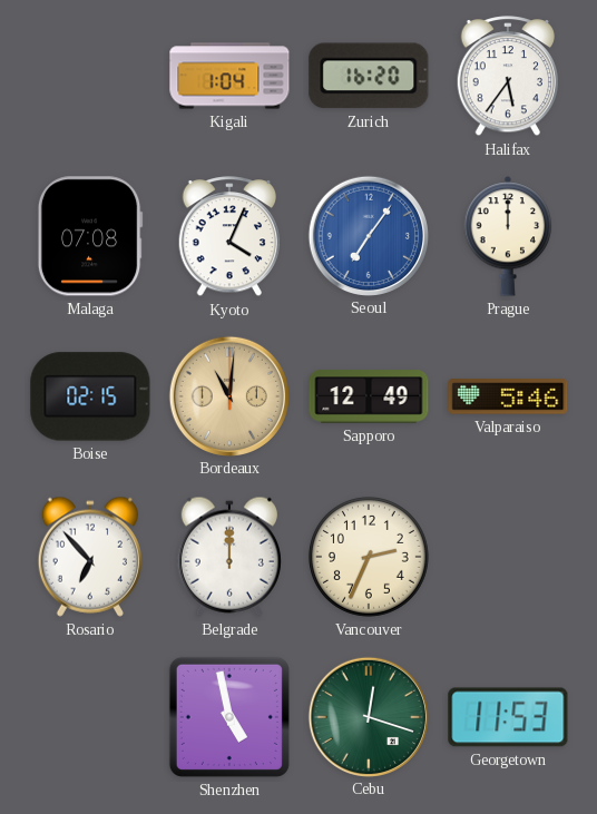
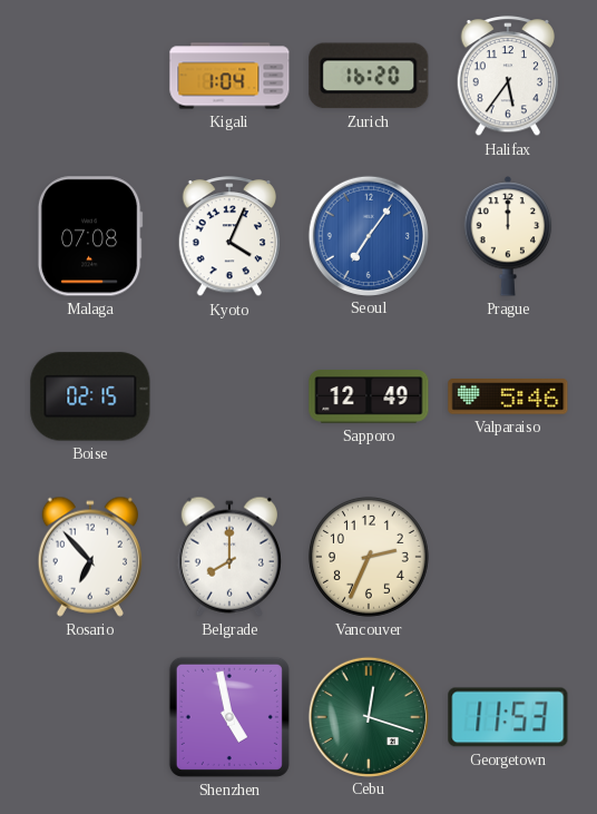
Bordeaux: 11:01 -> none
Belgrade: 12:00 -> 8:00
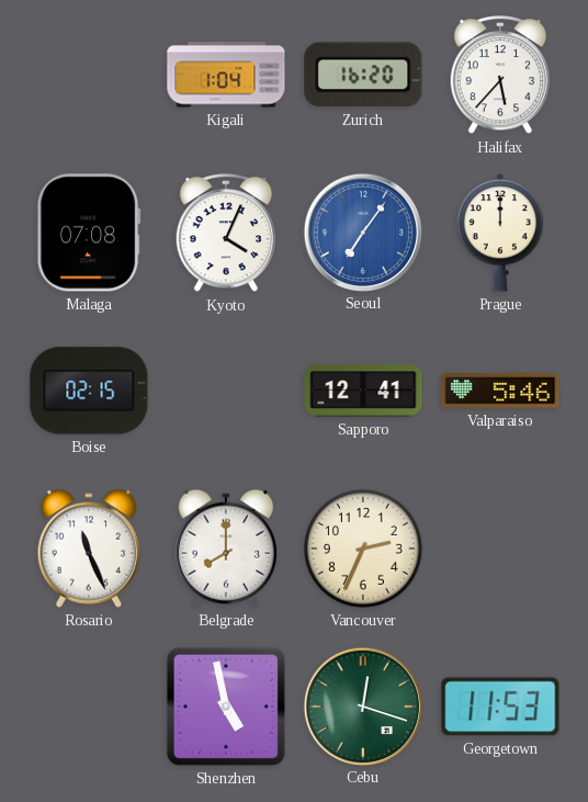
Halifax: 5:36 -> 5:37
Sapporo: 12:49 -> 12:41
Rosario: 6:53 -> 11:26
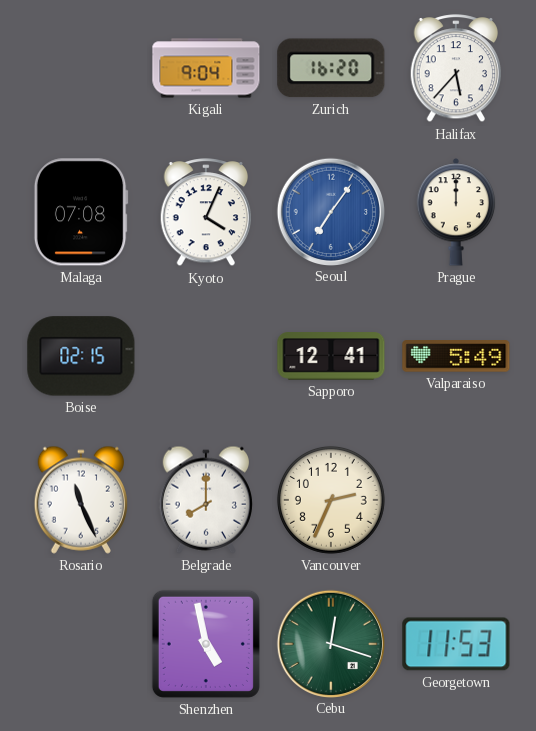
Kigali: 1:04 -> 9:04
Valparaiso: 5:46 -> 5:49
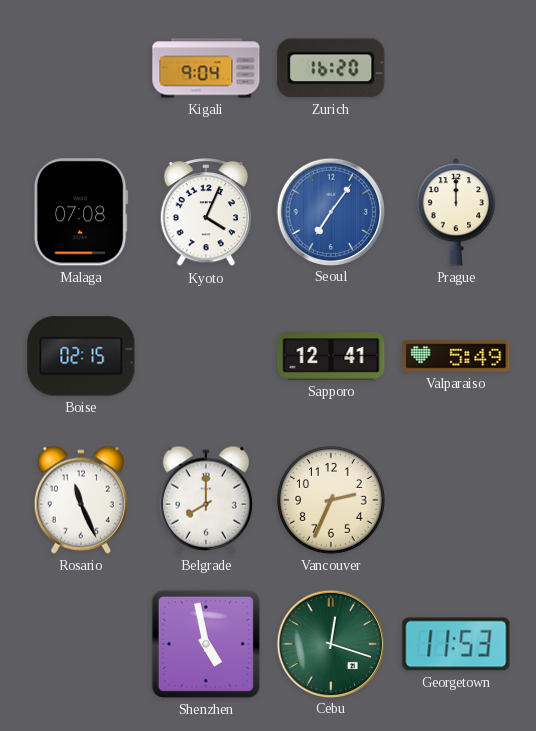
Halifax: 5:37 -> none
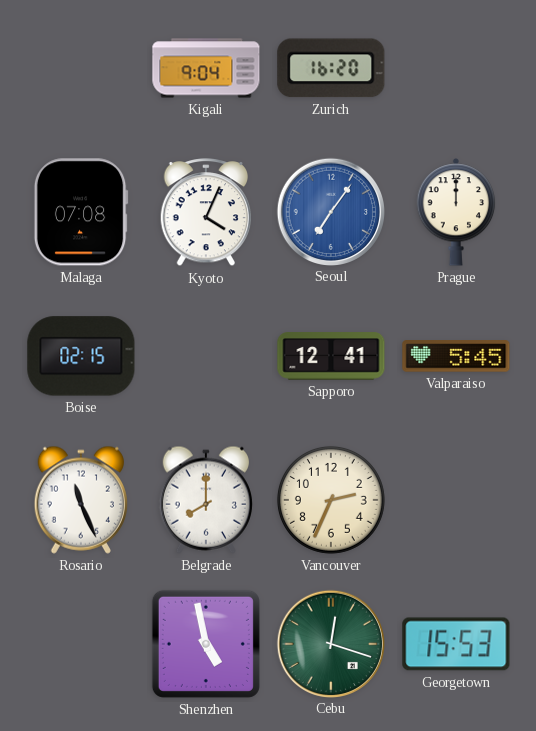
Valparaiso: 5:49 -> 5:45
Georgetown: 11:53 -> 15:53
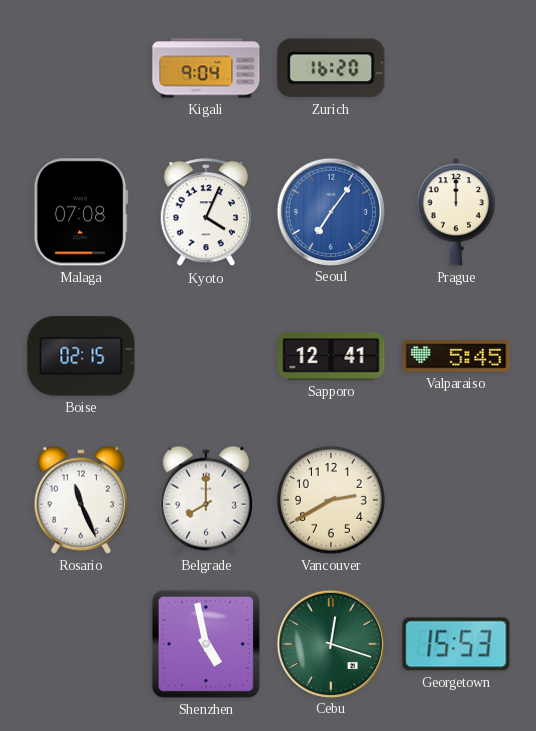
Vancouver: 2:34 -> 2:40
